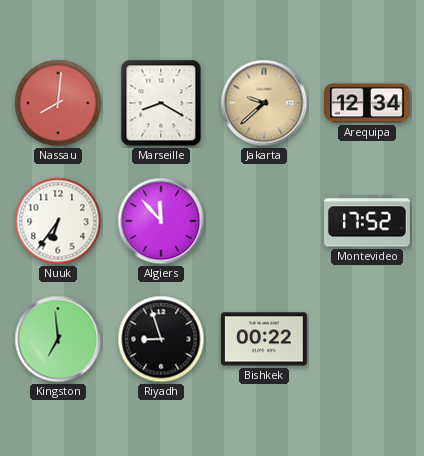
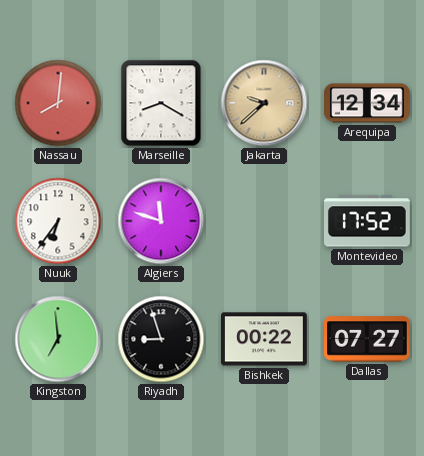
Algiers: 11:53 -> 11:48
Dallas: none -> 07:27
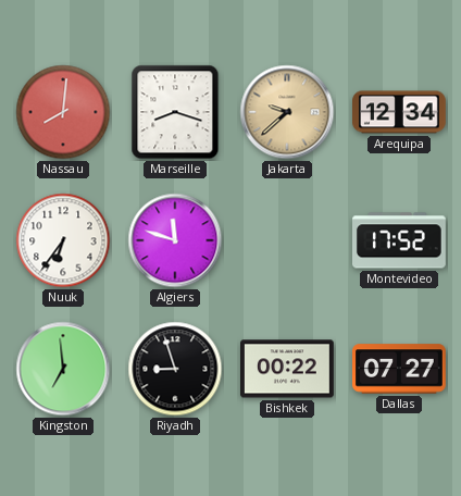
Marseille: 8:20 -> 8:18
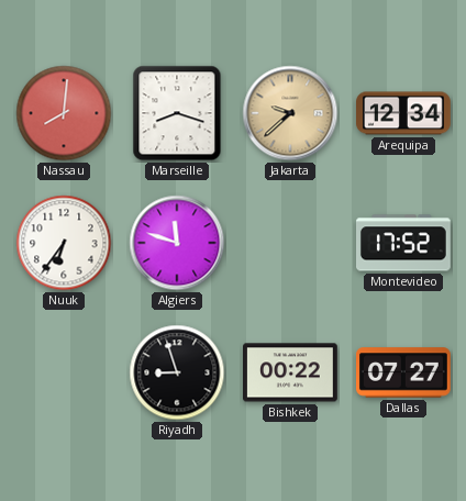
Kingston: 6:59 -> none
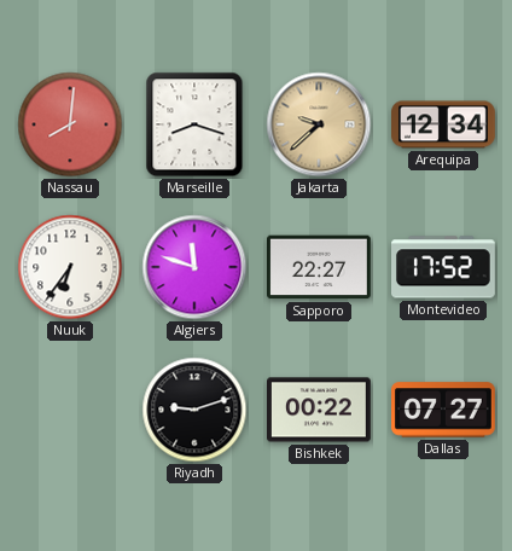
Sapporo: none -> 22:27
Riyadh: 8:57 -> 9:12
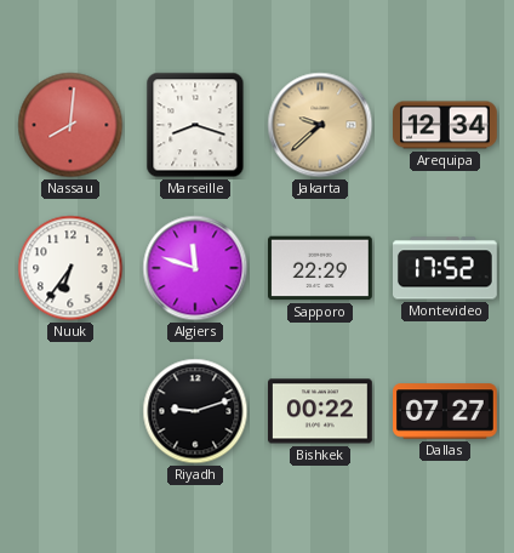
Sapporo: 22:27 -> 22:29
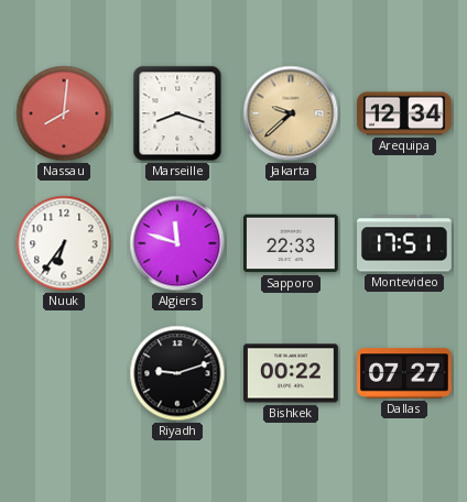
Sapporo: 22:29 -> 22:33
Montevideo: 17:52 -> 17:51
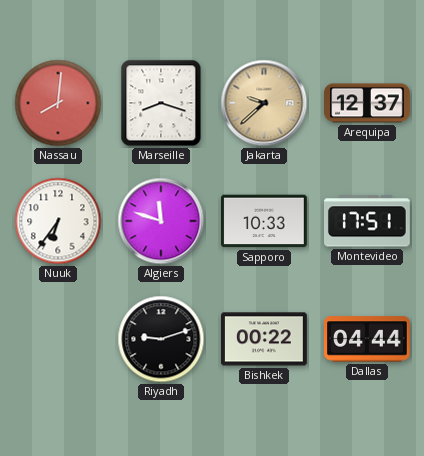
Arequipa: 12:34 -> 12:37
Sapporo: 22:33 -> 10:33
Dallas: 07:27 -> 04:44
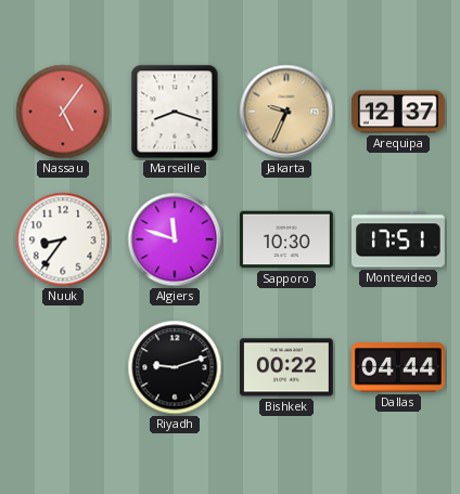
Nassau: 8:01 -> 5:06
Jakarta: 9:38 -> 9:34
Nuuk: 6:36 -> 8:36
Sapporo: 10:33 -> 10:30
